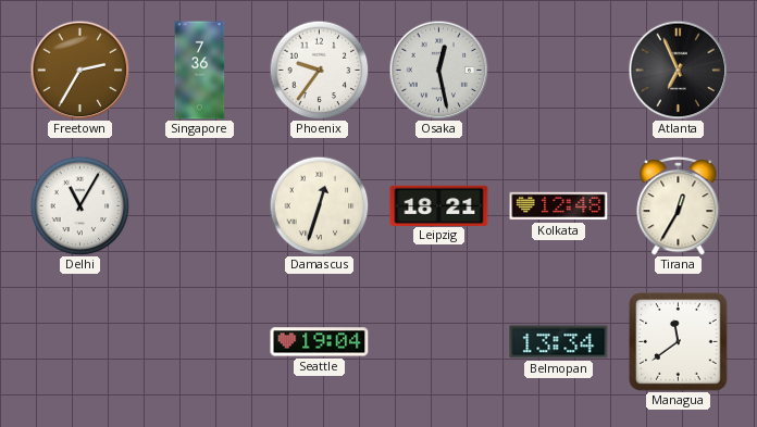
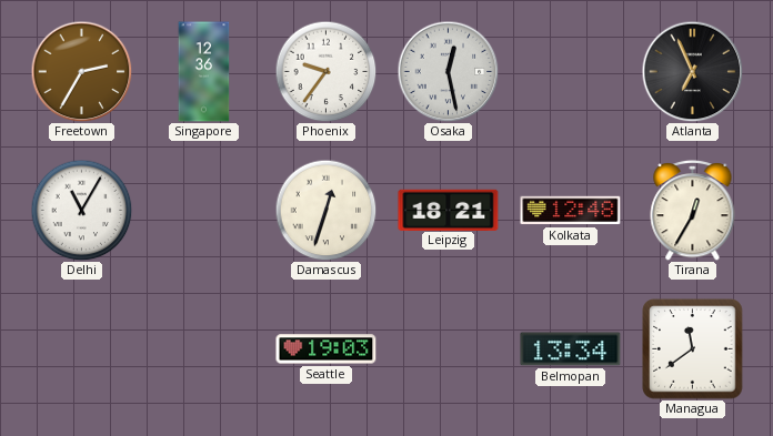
Singapore: 7:36 -> 12:36
Seattle: 19:04 -> 19:03
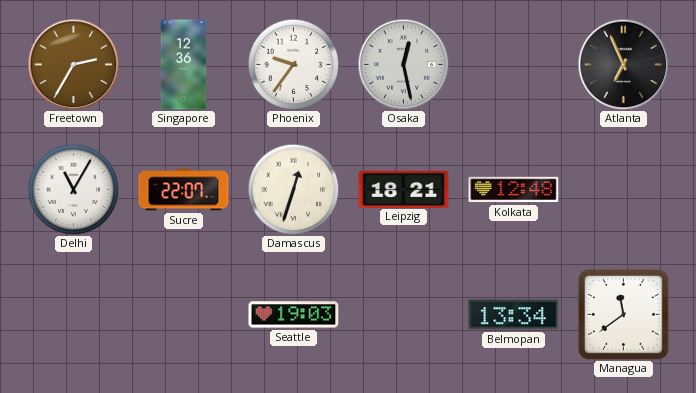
Sucre: none -> 22:07
Tirana: 12:35 -> none
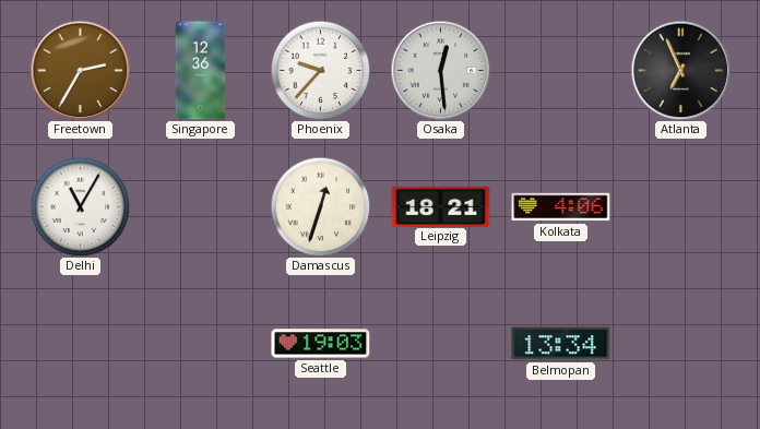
Phoenix: 9:36 -> 9:37
Osaka: 12:28 -> 12:29
Sucre: 22:07 -> none
Kolkata: 12:48 -> 4:06
Managua: 11:39 -> none
